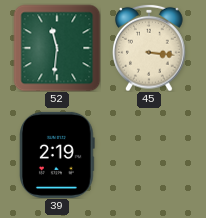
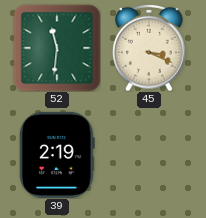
45: 3:16 -> 3:19
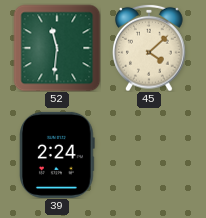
45: 3:19 -> 4:08
39: 2:19 -> 2:24
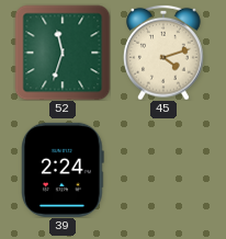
52: 11:31 -> 11:33
45: 4:08 -> 4:12
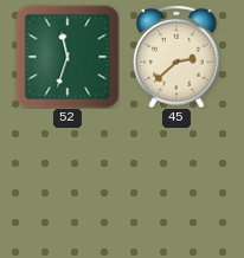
45: 4:12 -> 2:38
39: 2:24 -> none
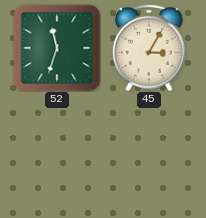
45: 2:38 -> 3:05
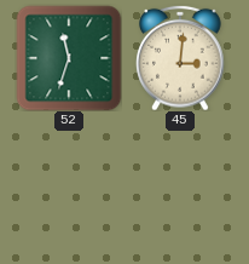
45: 3:05 -> 3:01
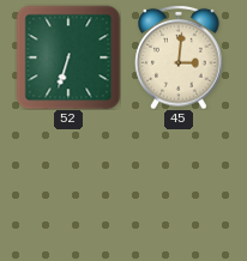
52: 11:33 -> 6:33
